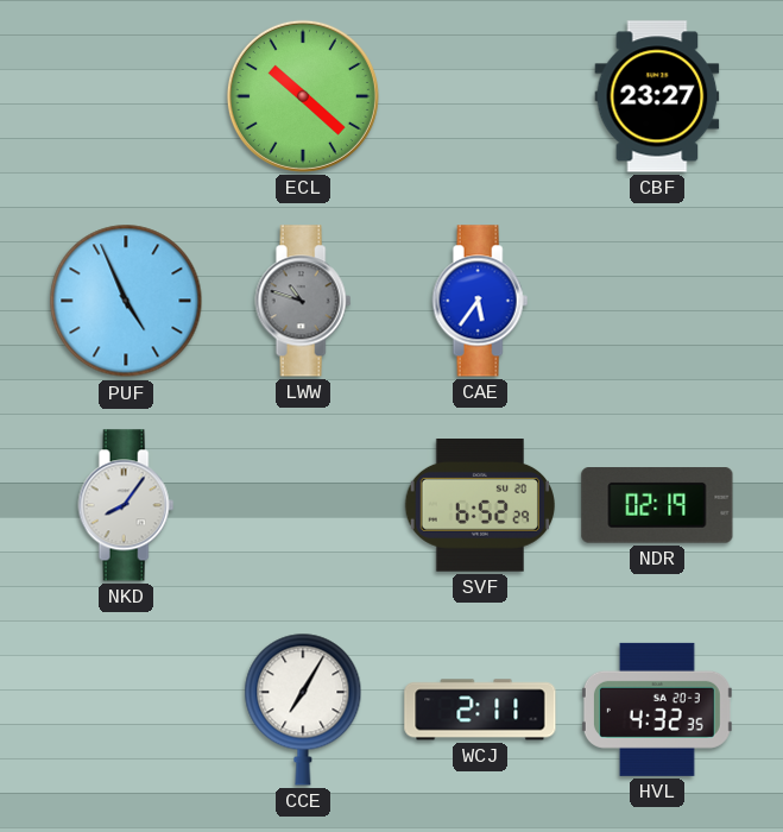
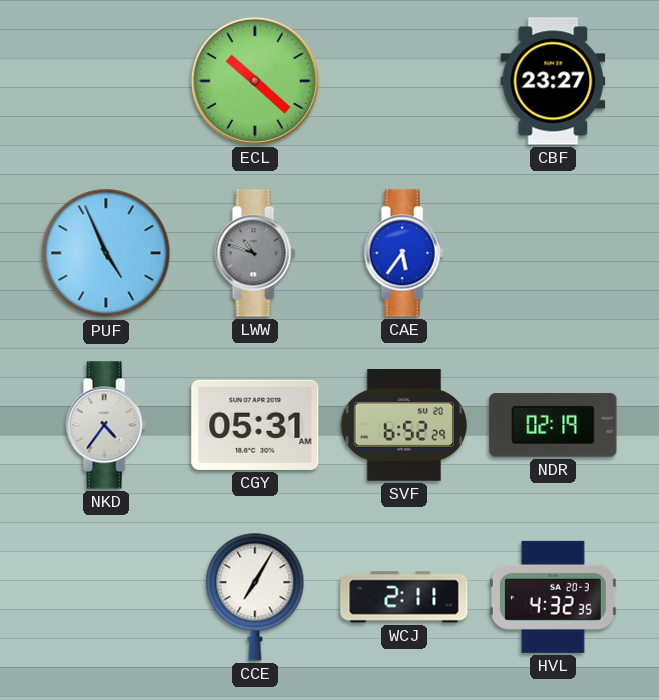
NKD: 8:06 -> 4:36
CGY: none -> 05:31
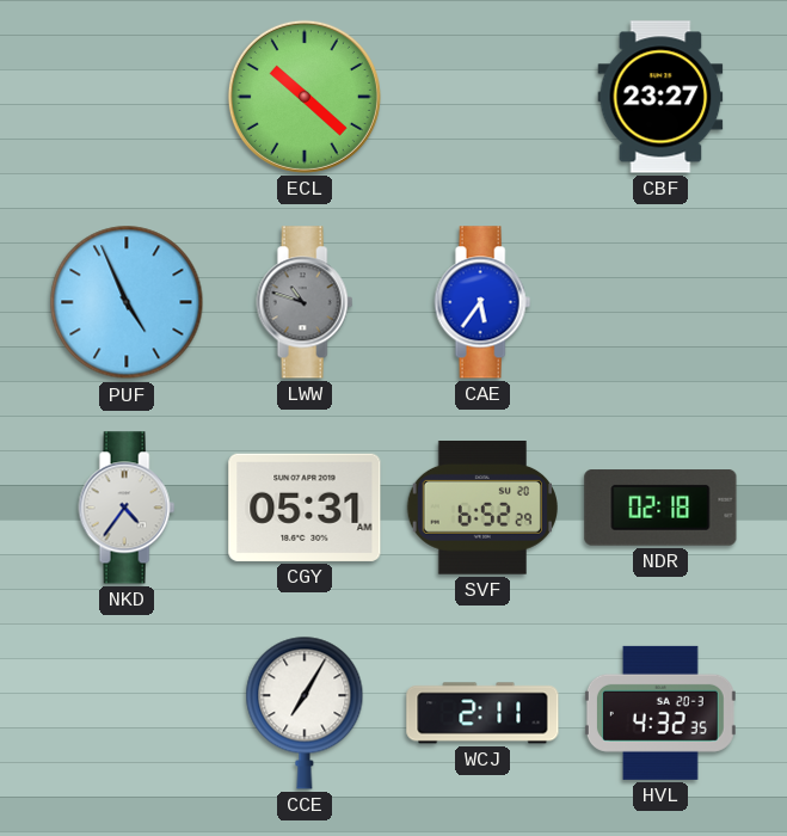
NDR: 02:19 -> 02:18
